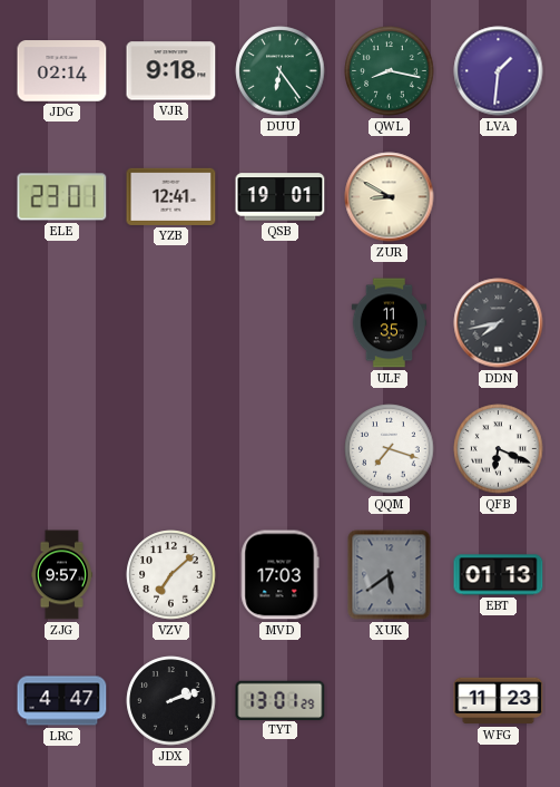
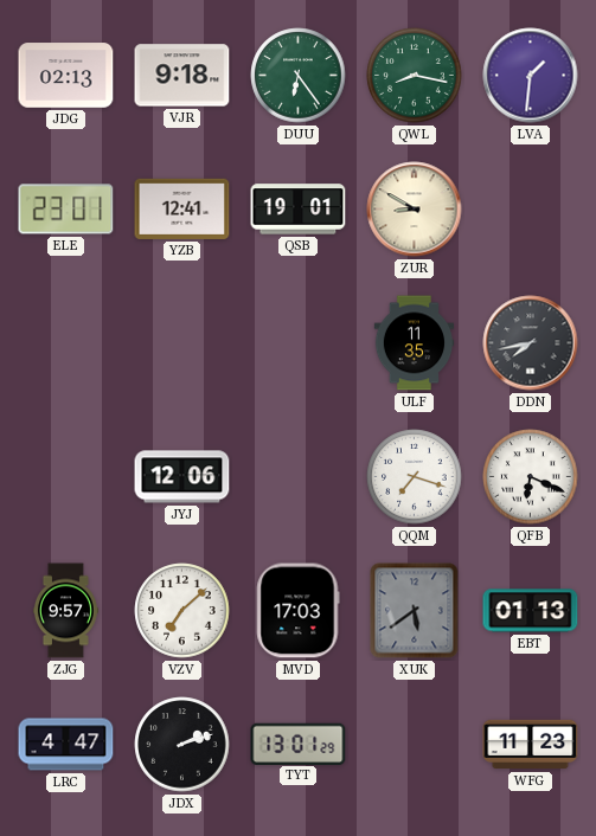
JDG: 02:14 -> 02:13
JYJ: none -> 12:06
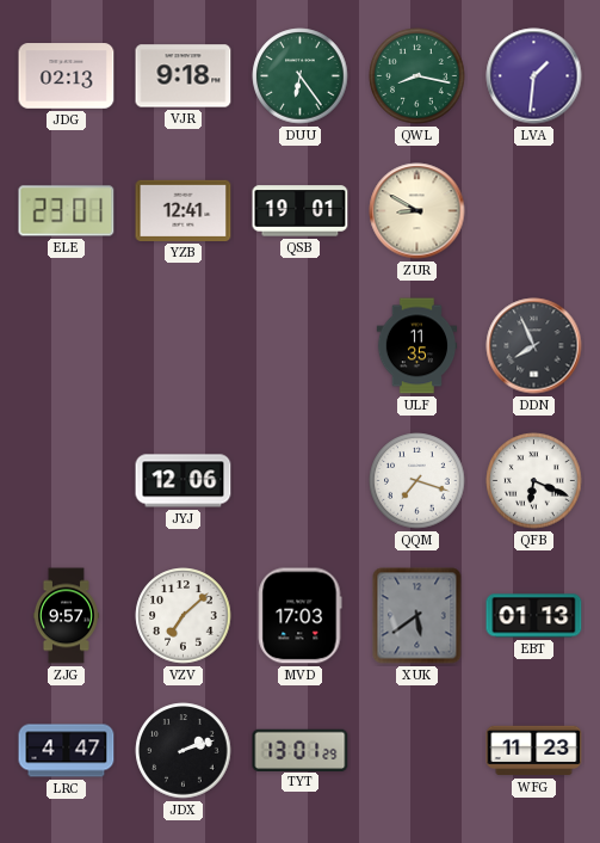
DDN: 7:43 -> 7:56
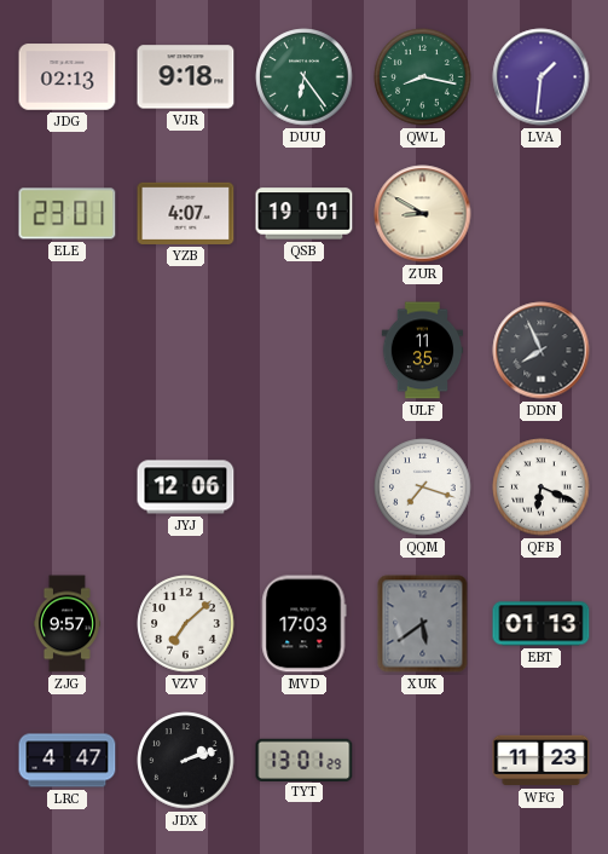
YZB: 12:41 -> 4:07
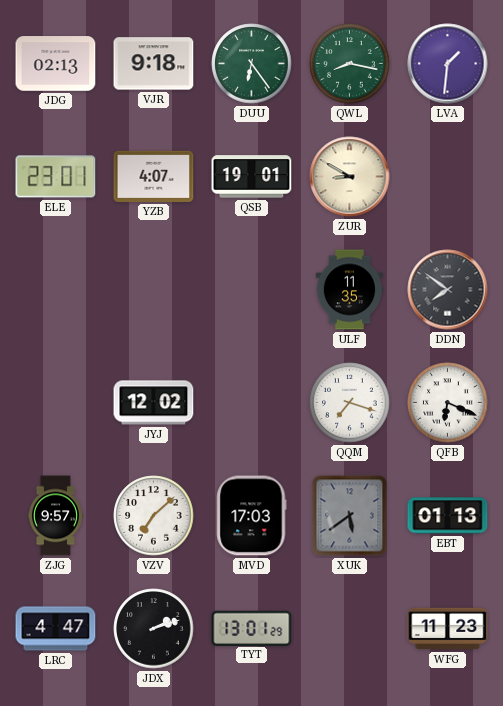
DDN: 7:56 -> 7:51
JYJ: 12:06 -> 12:02
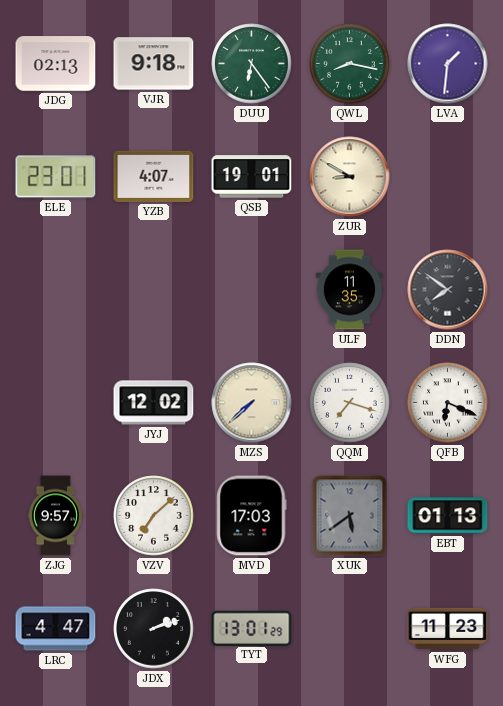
MZS: none -> 7:38
